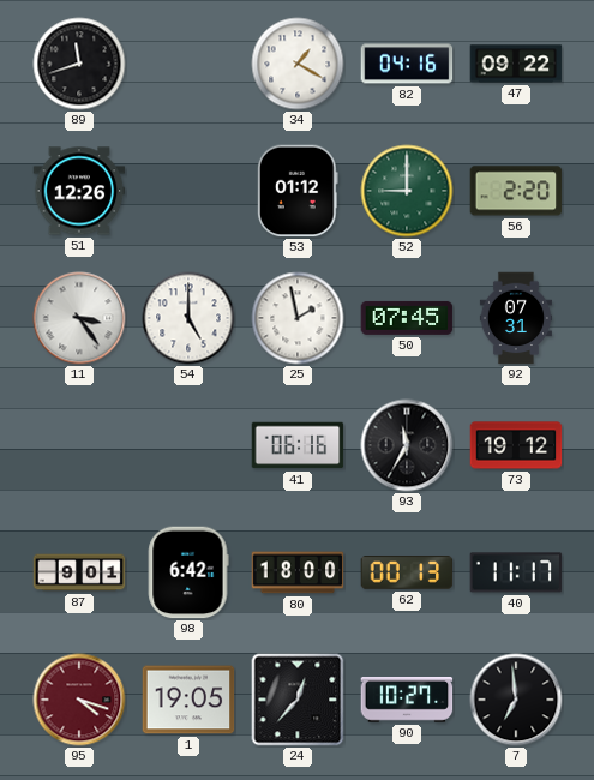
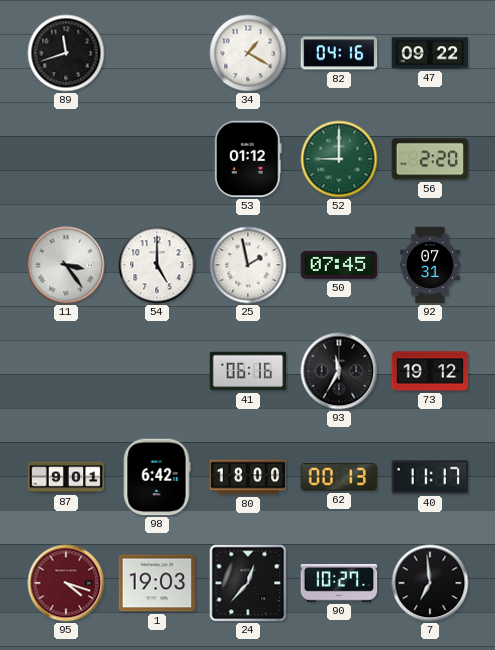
51: 12:26 -> none
1: 19:05 -> 19:03
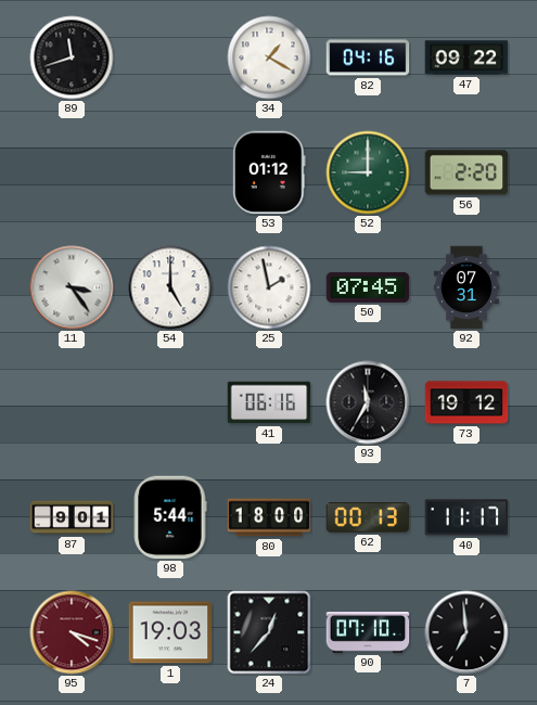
98: 6:42 -> 5:44
90: 10:27 -> 07:10
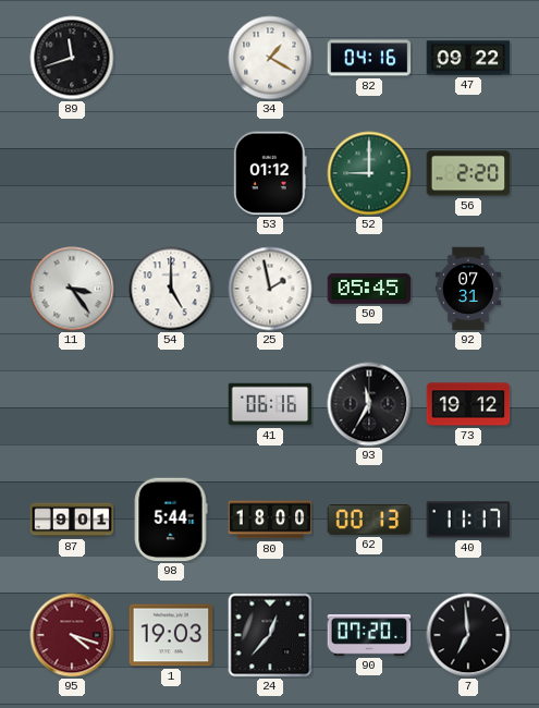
50: 07:45 -> 05:45
90: 07:10 -> 07:20
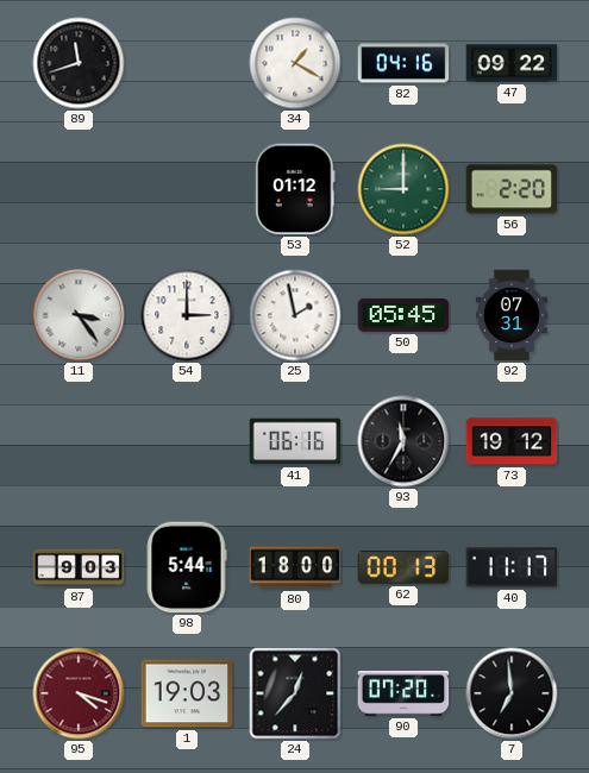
54: 5:00 -> 3:00
87: 9:01 -> 9:03
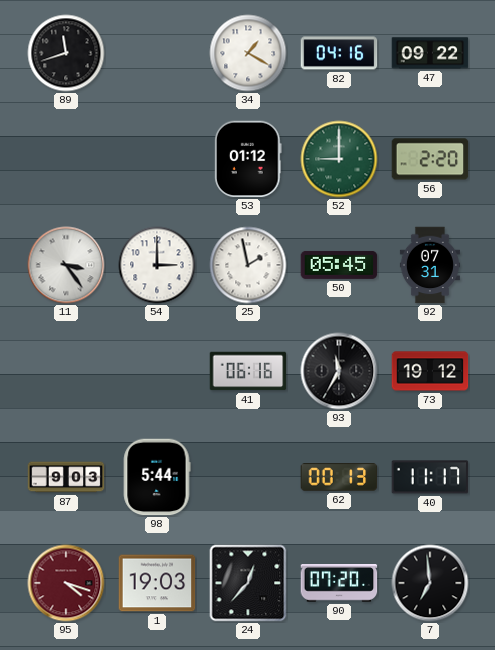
80: 18:00 -> none
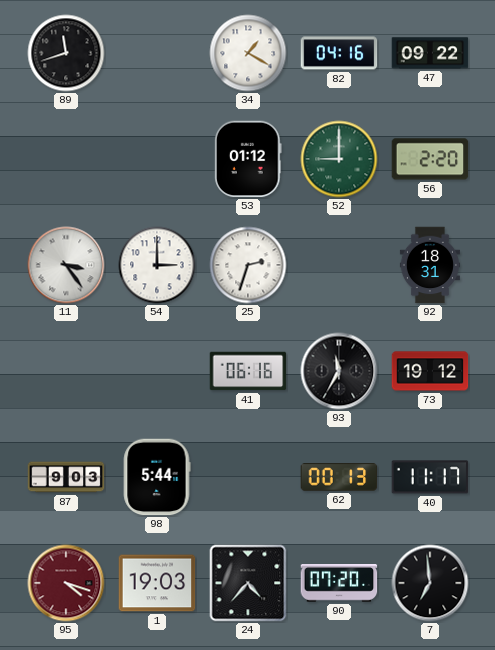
25: 1:58 -> 2:33
50: 05:45 -> none
92: 07:31 -> 18:31
24: 12:37 -> 4:37
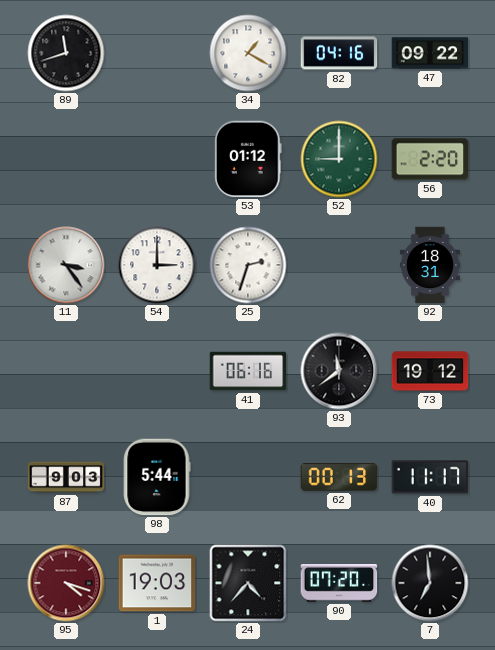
93: 11:35 -> 11:39
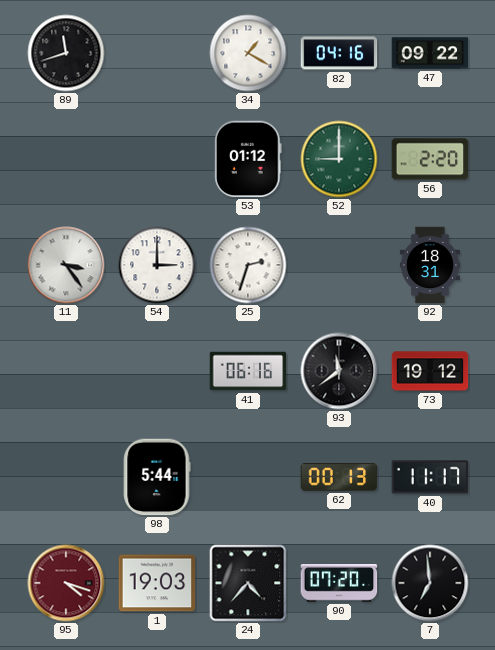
87: 9:03 -> none
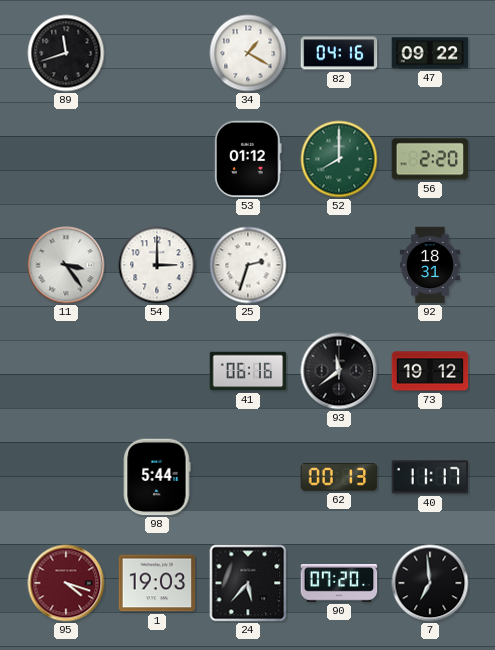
52: 9:00 -> 8:00
24: 4:37 -> 5:37
